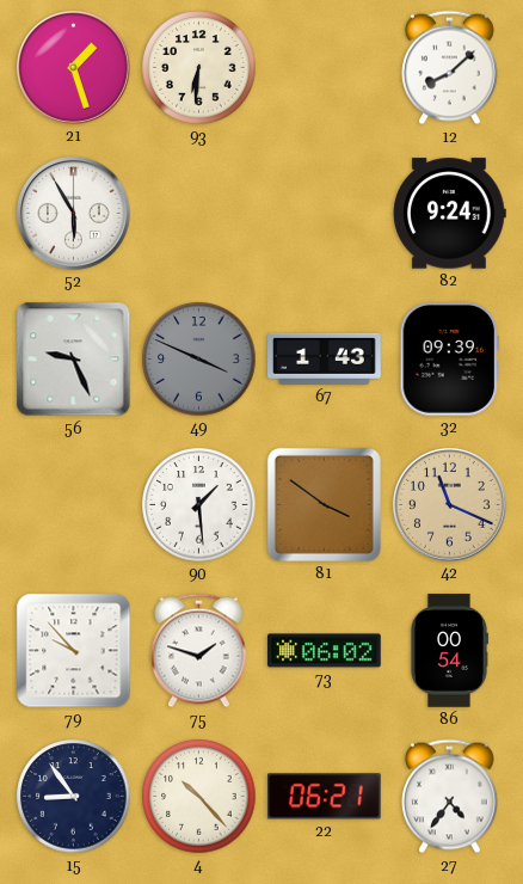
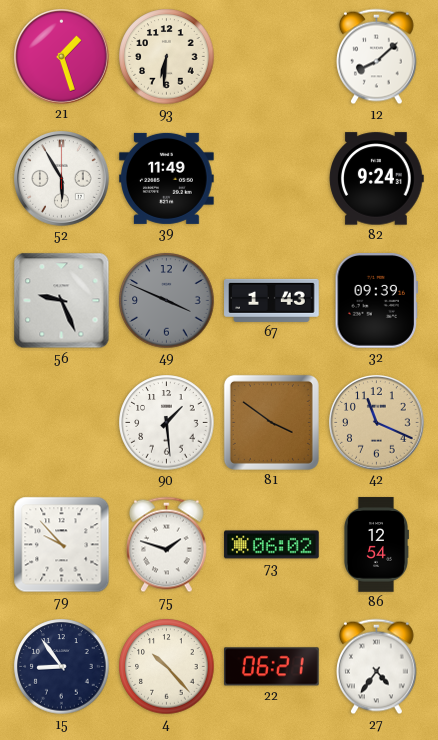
39: none -> 11:49
86: 00:54 -> 12:54
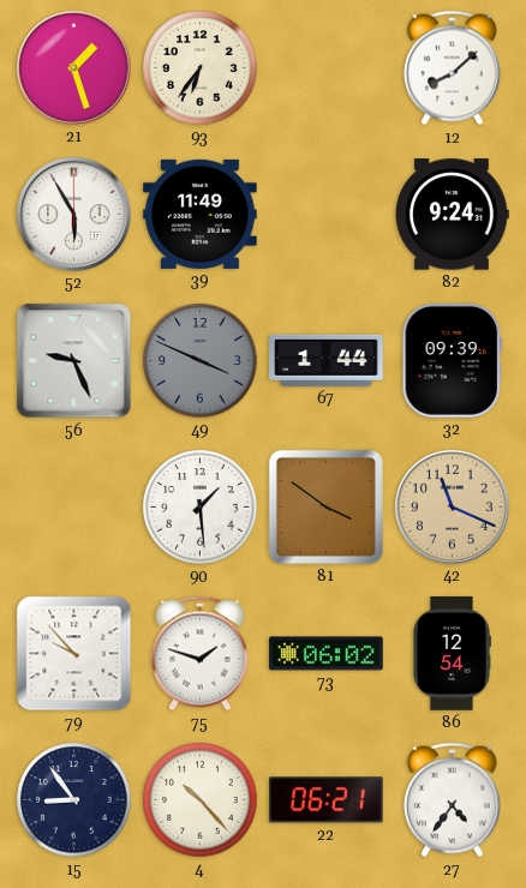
93: 6:31 -> 6:36
67: 1:43 -> 1:44
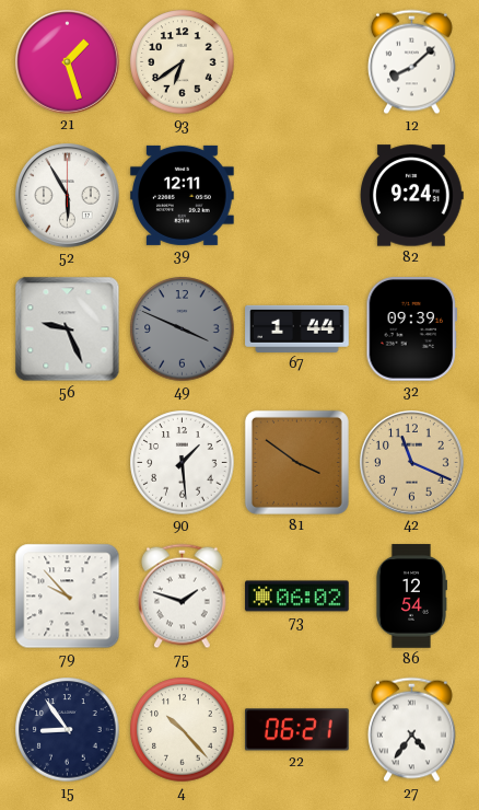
93: 6:36 -> 6:39
39: 11:49 -> 12:11
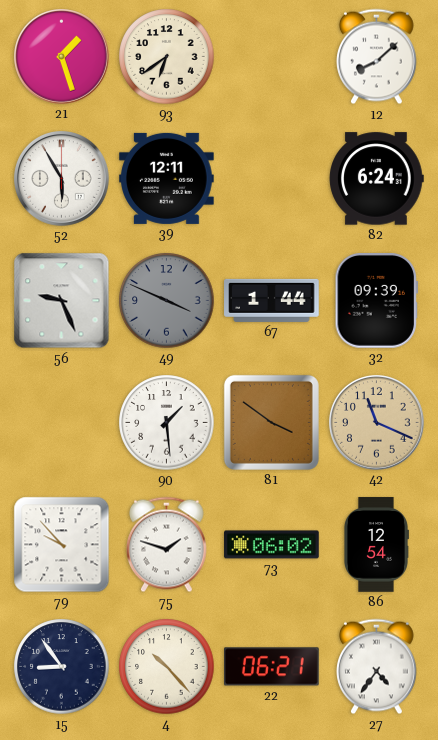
82: 9:24 -> 6:24
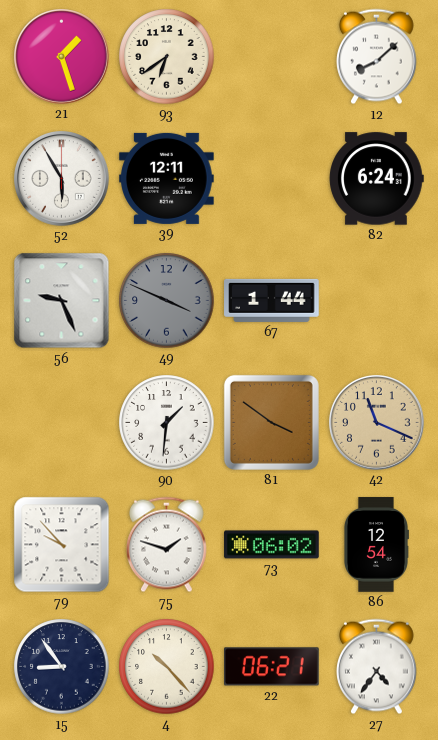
32: 09:39 -> none
90: 1:29 -> 1:31
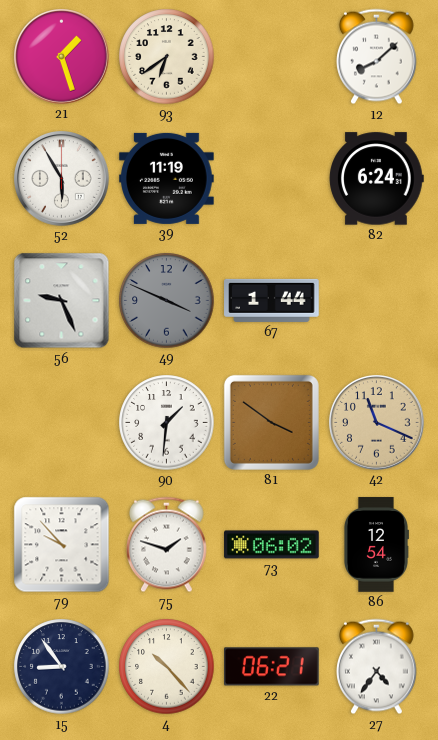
39: 12:11 -> 11:19
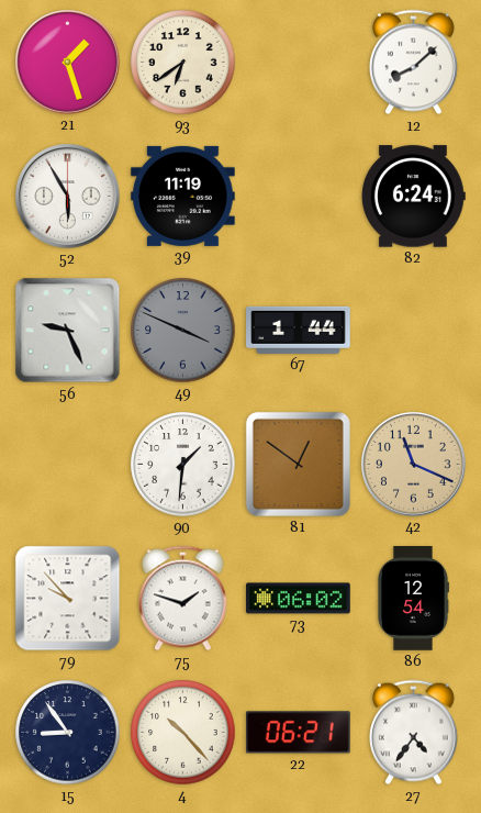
81: 3:51 -> 12:51
